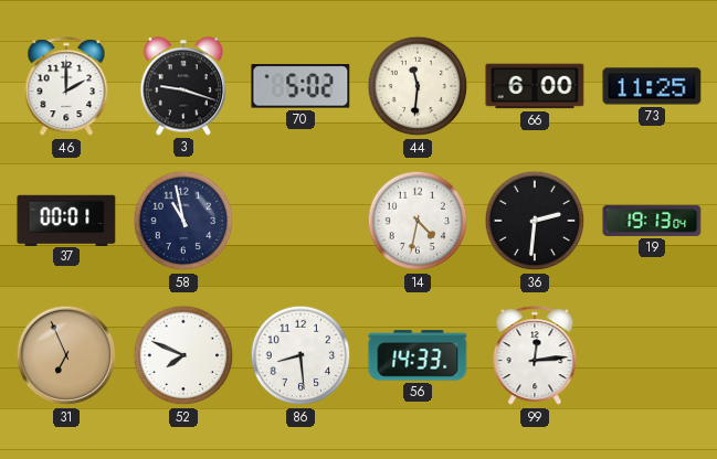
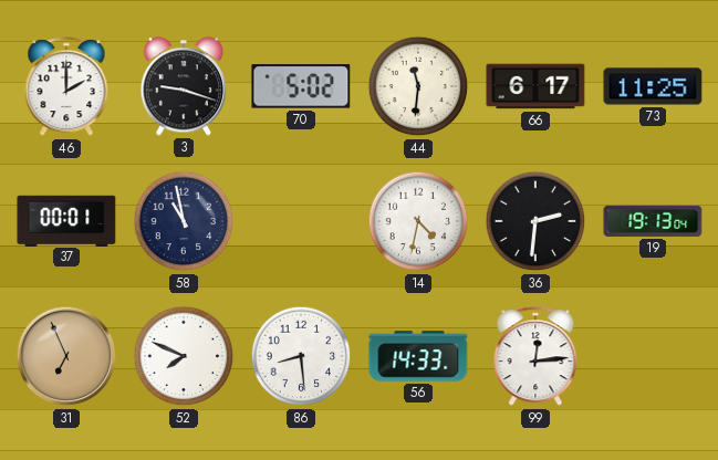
66: 6:00 -> 6:17
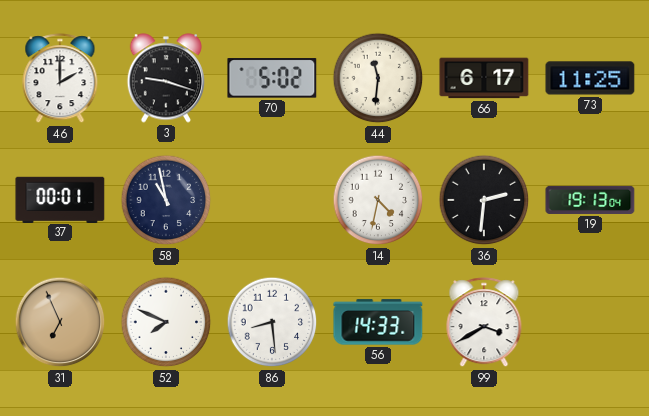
99: 12:14 -> 3:40
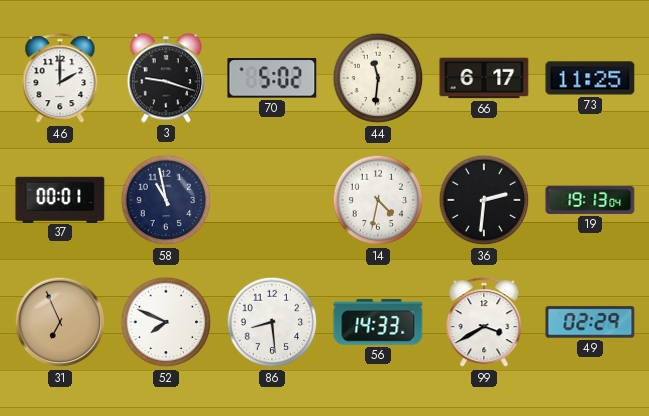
49: none -> 02:29
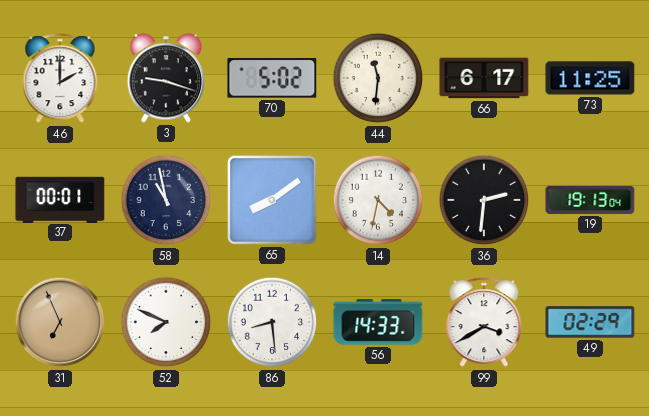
65: none -> 8:09
